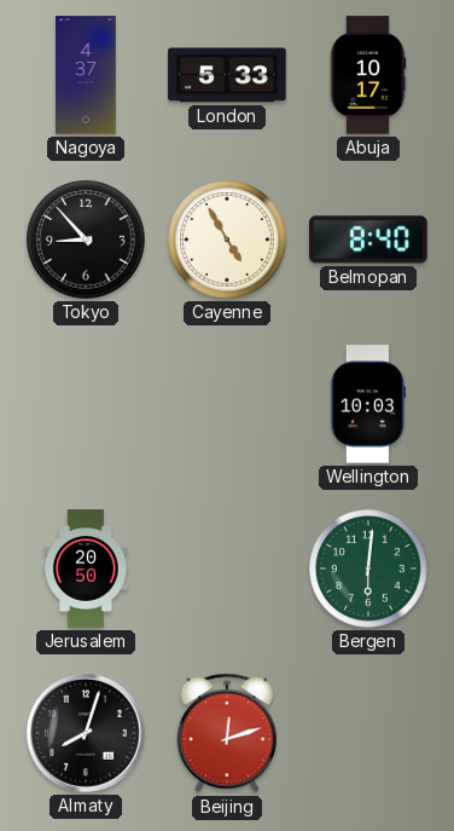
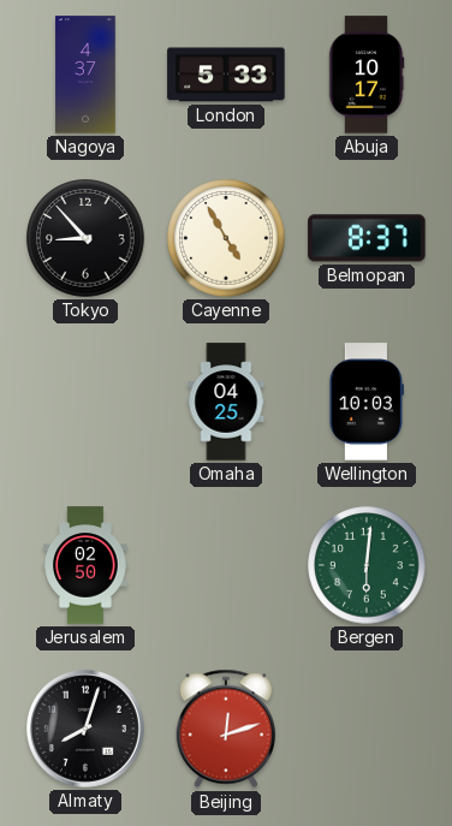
Belmopan: 8:40 -> 8:37
Omaha: none -> 04:25
Jerusalem: 20:50 -> 02:50
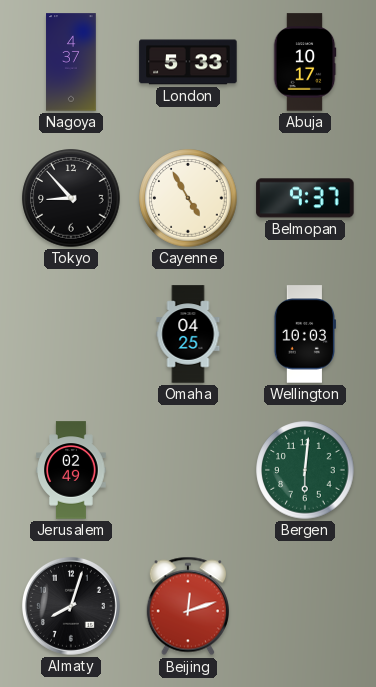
Belmopan: 8:37 -> 9:37
Jerusalem: 02:50 -> 02:49
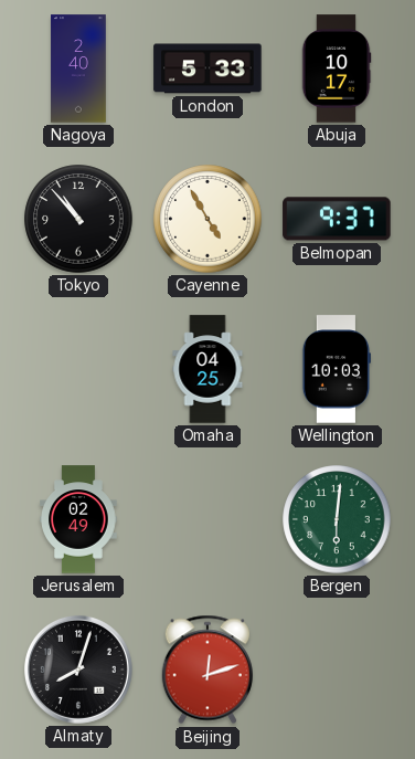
Nagoya: 4:37 -> 2:40
Tokyo: 8:53 -> 10:53
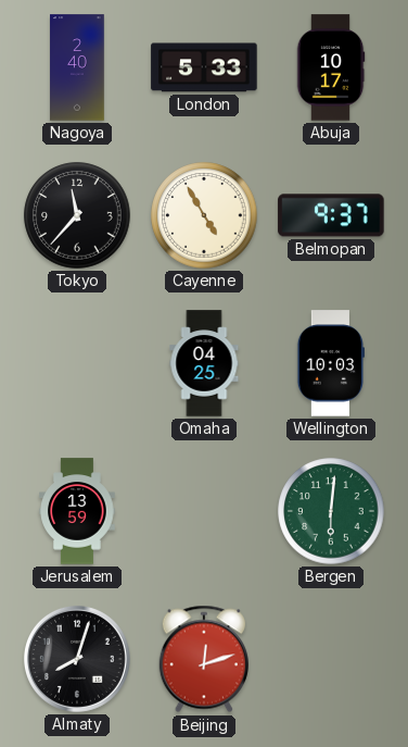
Tokyo: 10:53 -> 11:37
Jerusalem: 02:49 -> 13:59
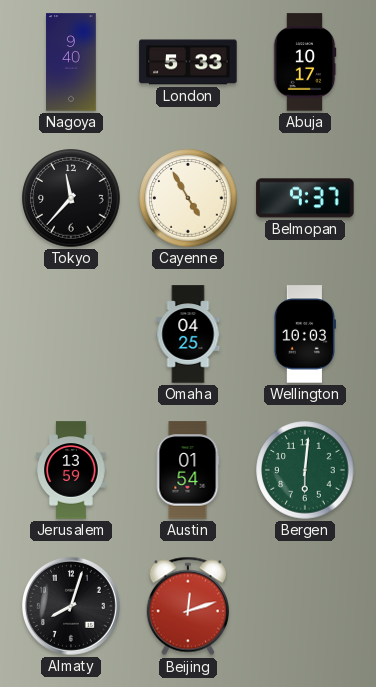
Nagoya: 2:40 -> 9:40
Austin: none -> 01:54
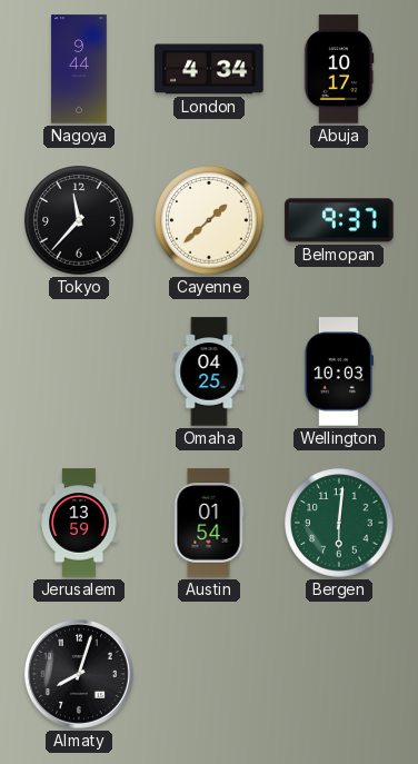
Nagoya: 9:40 -> 9:44
London: 5:33 -> 4:34
Cayenne: 4:55 -> 1:38
Beijing: 12:12 -> none
